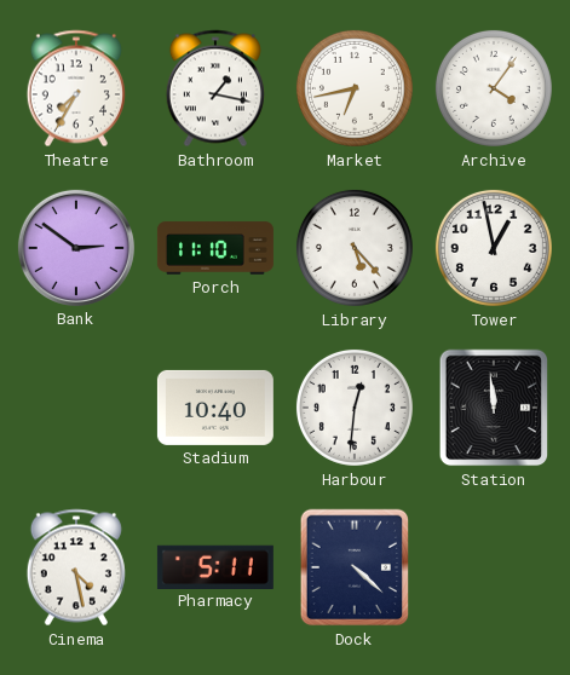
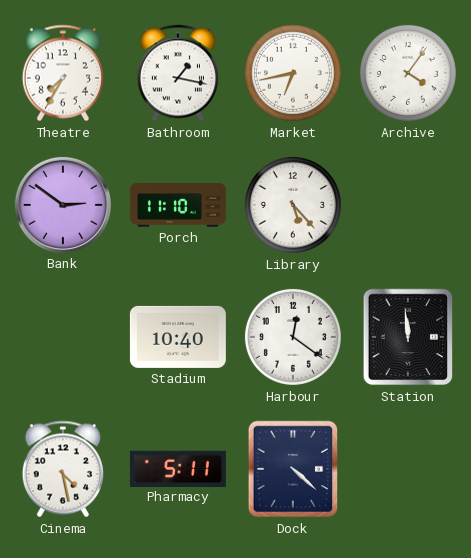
Tower: 12:58 -> none
Harbour: 12:31 -> 12:21
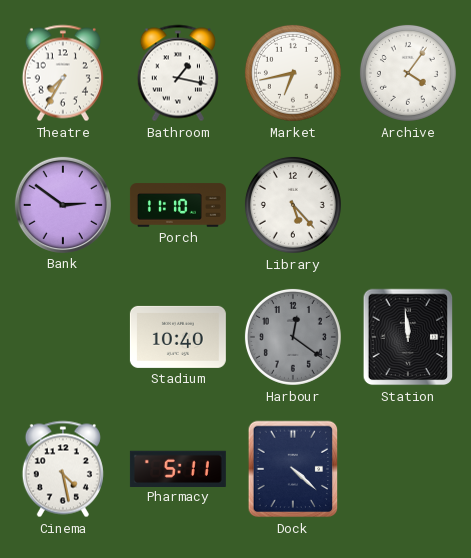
Harbour dial: white -> grey
